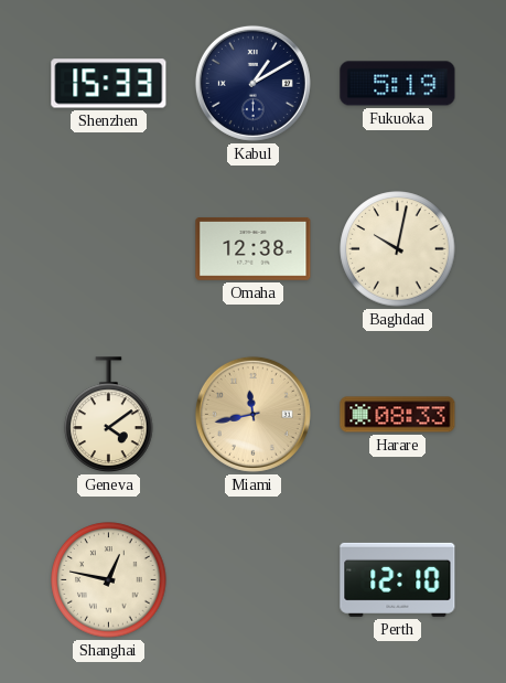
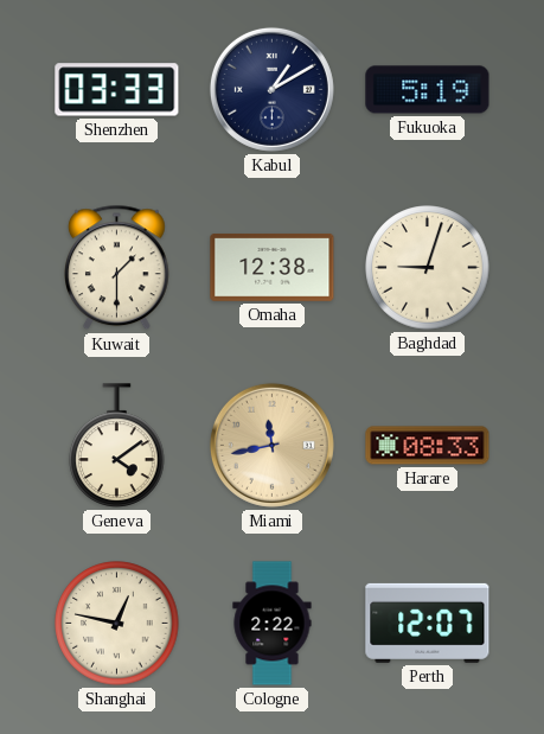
Shenzhen: 15:33 -> 03:33
Kuwait: none -> 1:30
Baghdad: 10:02 -> 9:03
Cologne: none -> 2:22
Perth: 12:10 -> 12:07
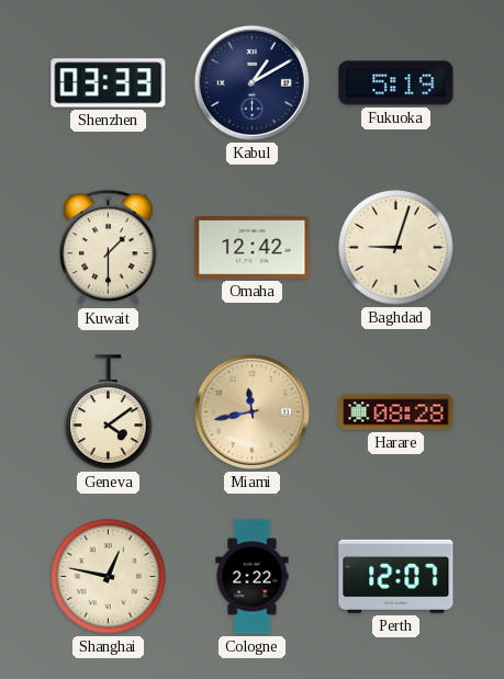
Omaha: 12:38 -> 12:42
Harare: 08:33 -> 08:28
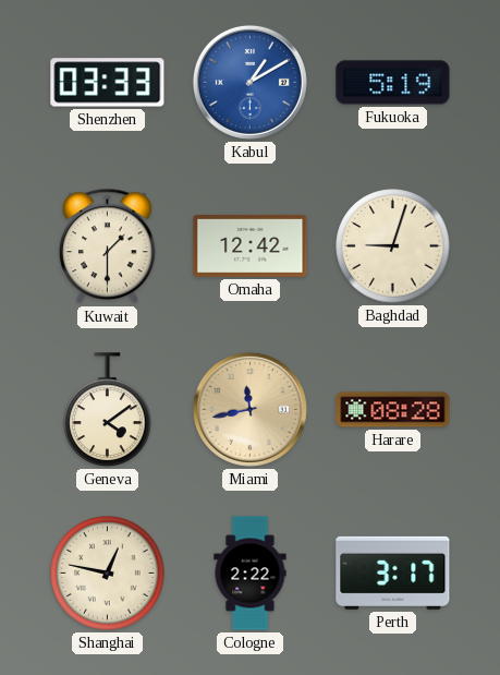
Kabul dial: navy -> blue
Perth: 12:07 -> 3:17
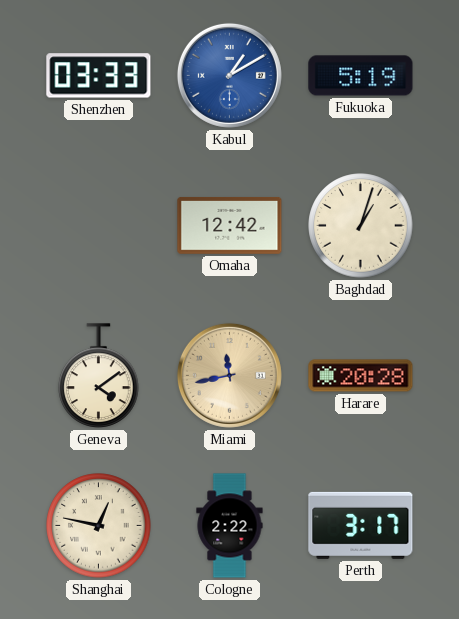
Kuwait: 1:30 -> none
Baghdad: 9:03 -> 1:03
Harare: 08:28 -> 20:28
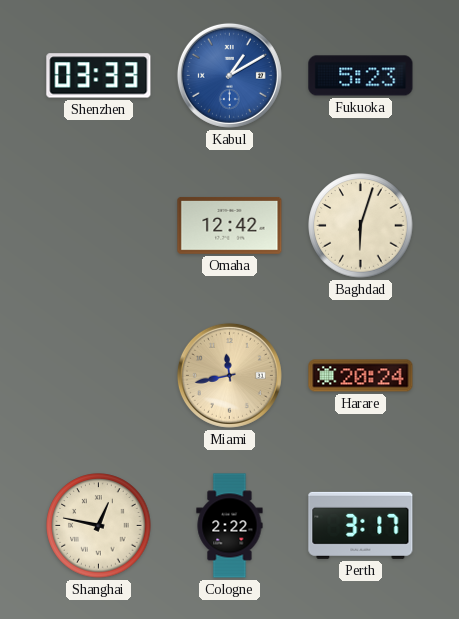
Fukuoka: 5:19 -> 5:23
Baghdad: 1:03 -> 6:03
Geneva: 4:09 -> none
Harare: 20:28 -> 20:24
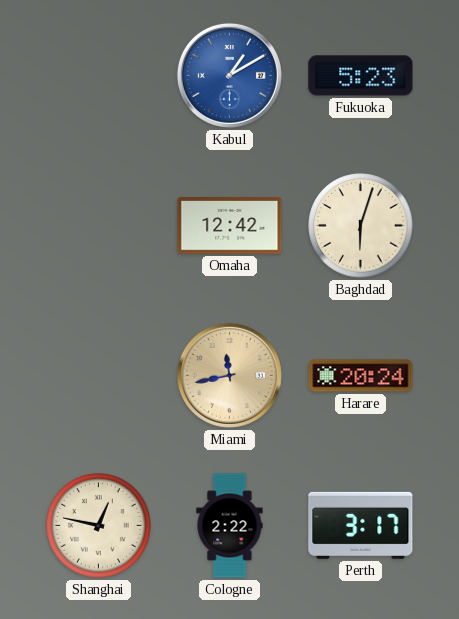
Shenzhen: 03:33 -> none
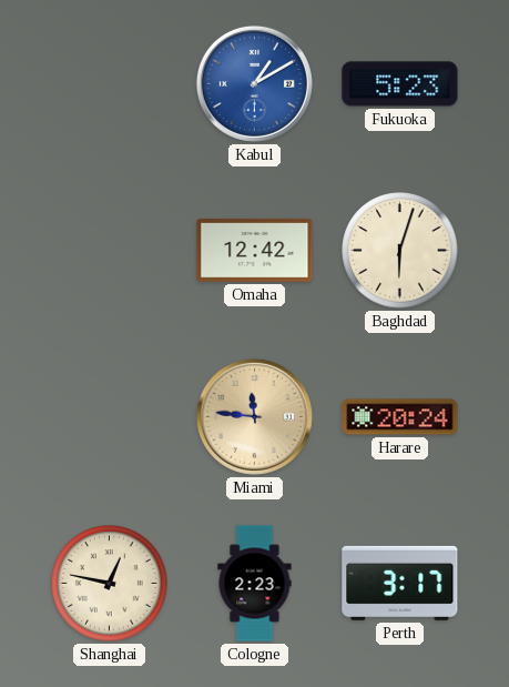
Miami: 11:43 -> 11:46
Cologne: 2:22 -> 2:23
